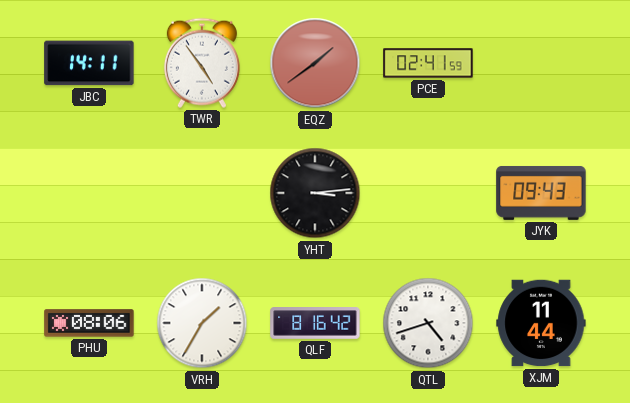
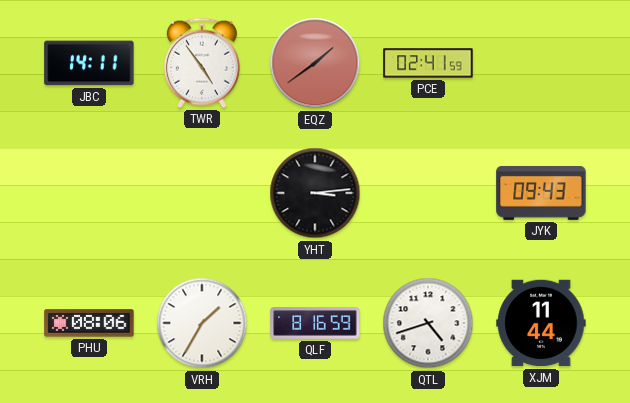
QLF: 8:16:42 -> 8:16:59
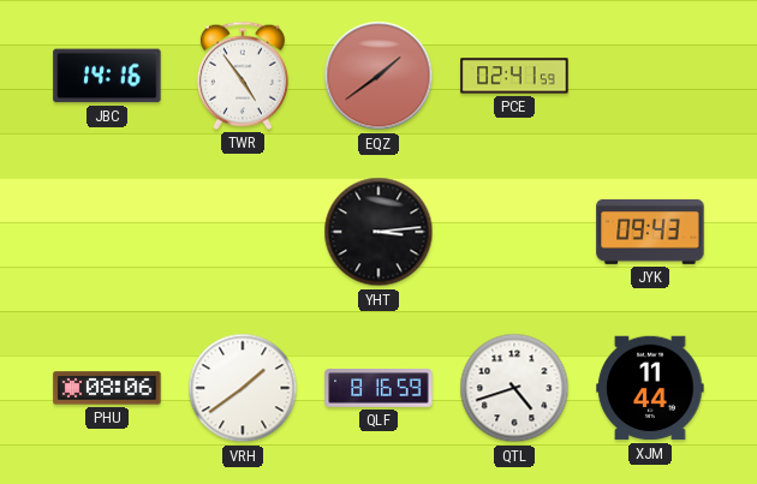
JBC: 14:11 -> 14:16
VRH: 1:35 -> 1:39
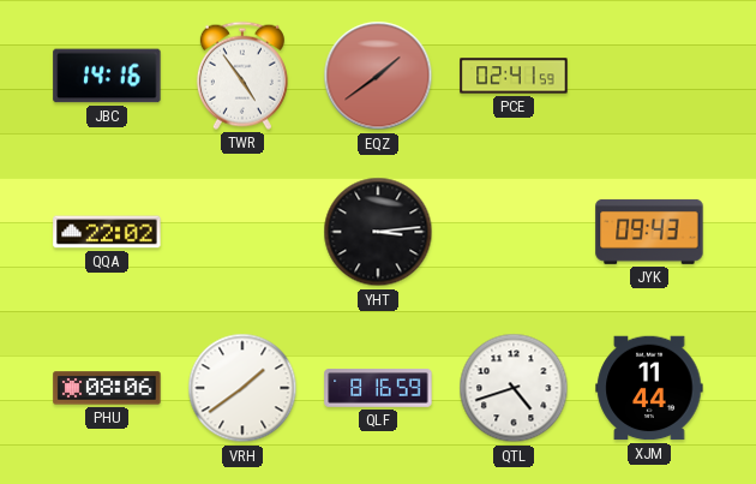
QQA: none -> 22:02
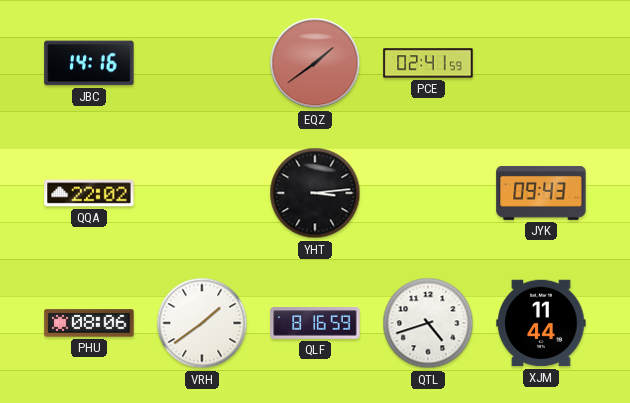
TWR: 4:54 -> none
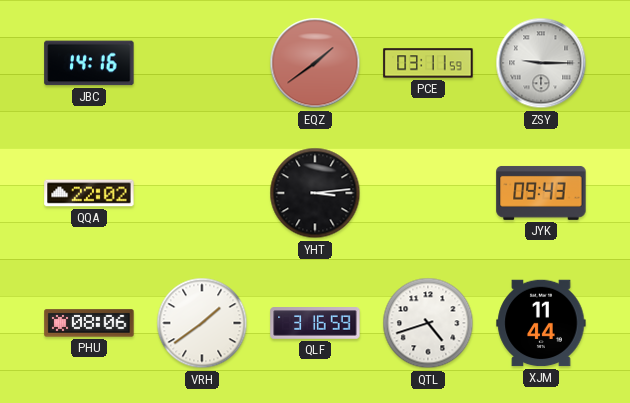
PCE: 02:41 -> 03:11
ZSY: none -> 9:15
QLF: 8:16 -> 3:16
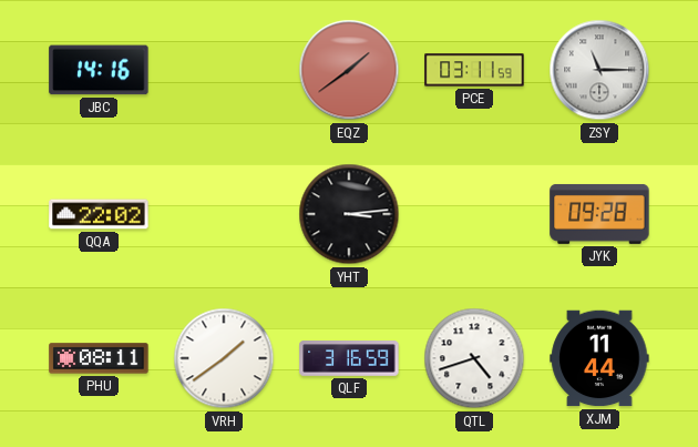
ZSY: 9:15 -> 11:15
JYK: 09:43 -> 09:28
PHU: 08:06 -> 08:11
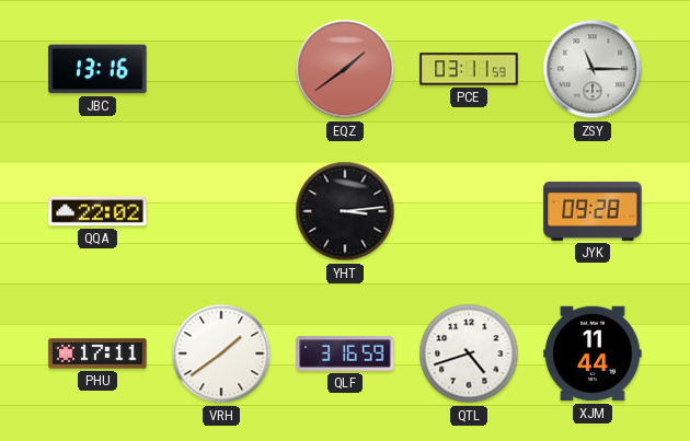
JBC: 14:16 -> 13:16
PHU: 08:11 -> 17:11
